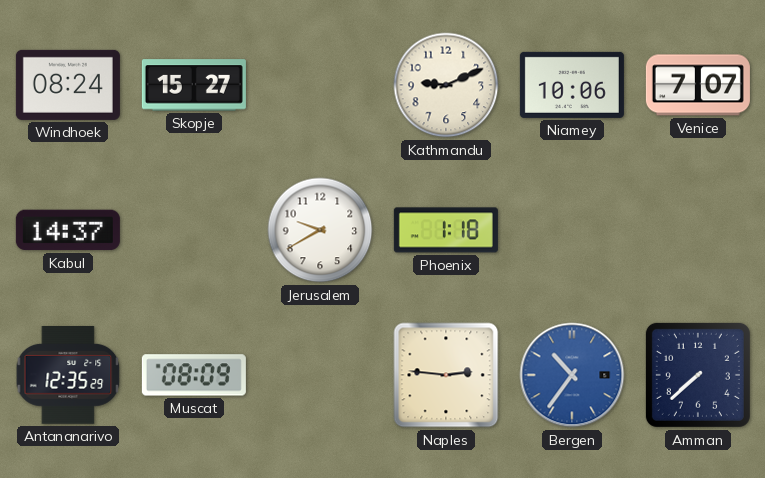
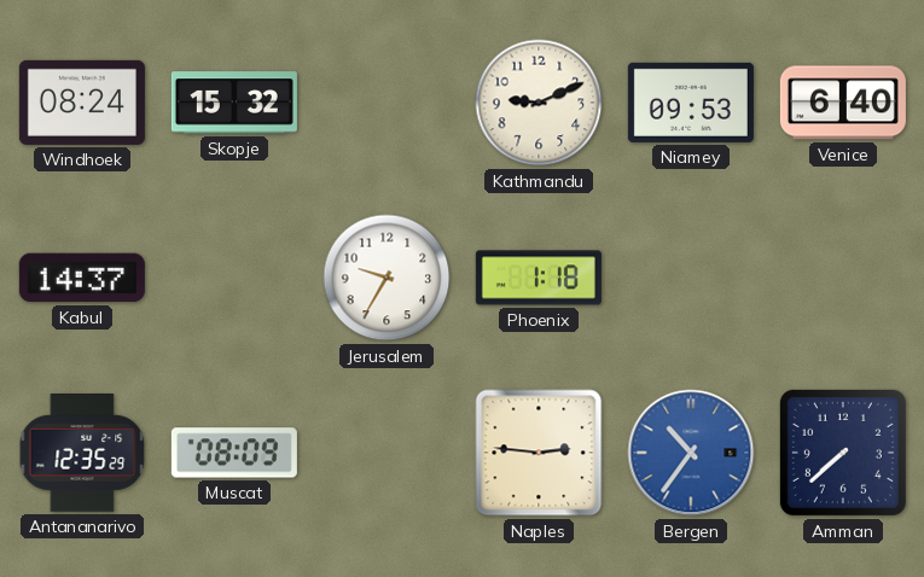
Skopje: 15:27 -> 15:32
Niamey: 10:06 -> 09:53
Venice: 7:07 -> 6:40
Jerusalem: 9:40 -> 9:35
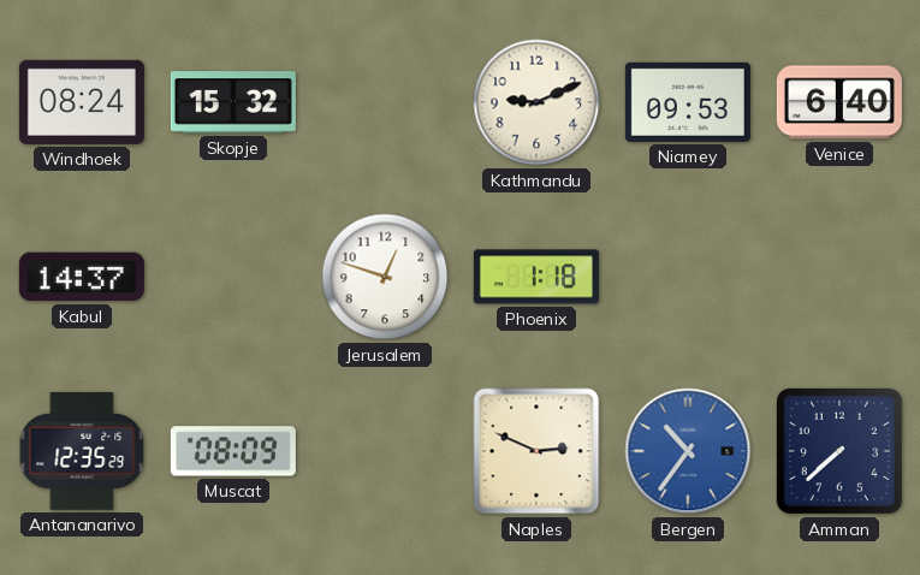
Jerusalem: 9:35 -> 12:48
Naples: 2:46 -> 2:49
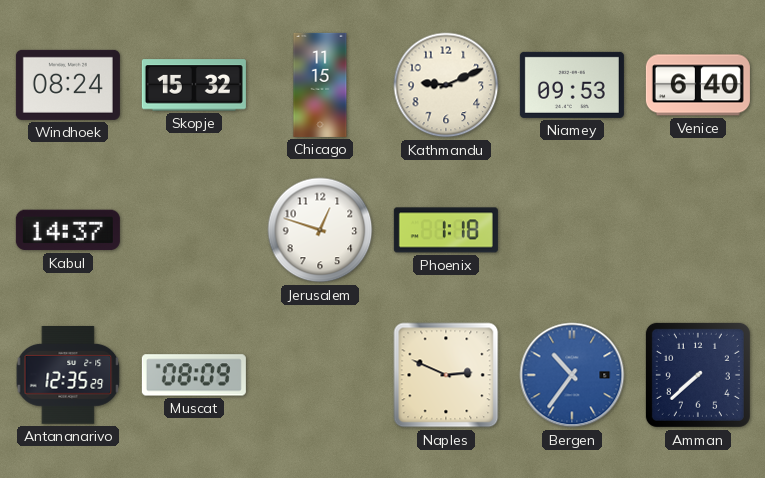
Chicago: none -> 11:15
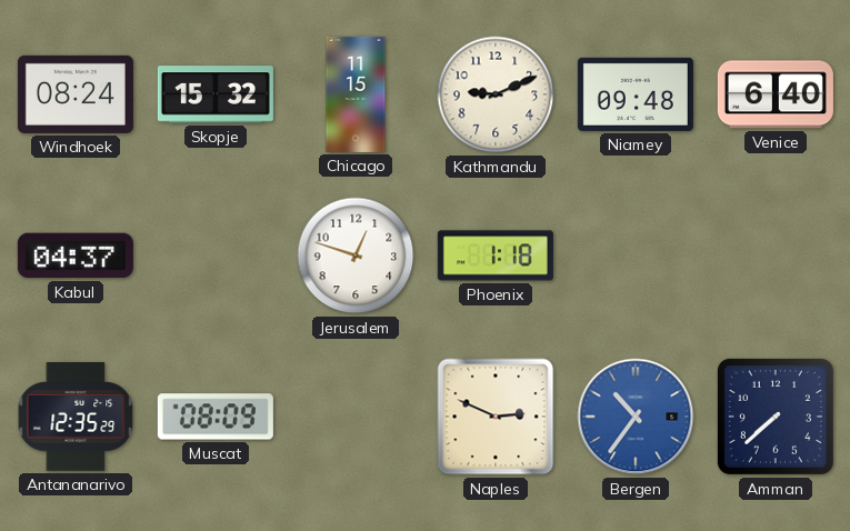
Niamey: 09:53 -> 09:48
Kabul: 14:37 -> 04:37
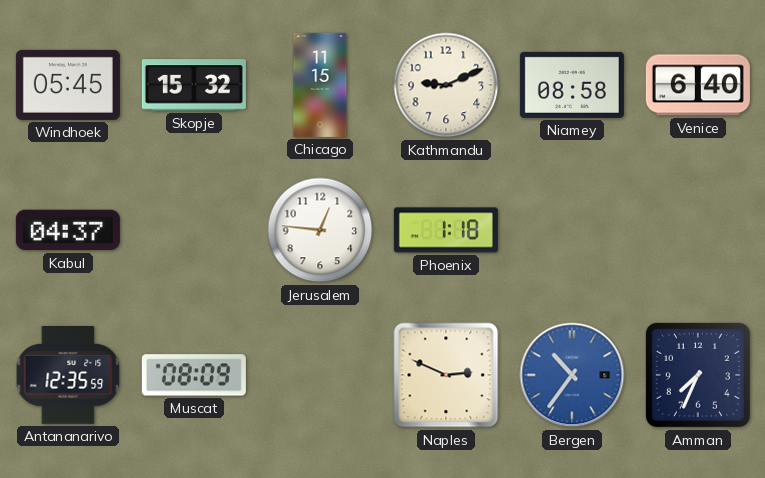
Windhoek: 08:24 -> 05:45
Niamey: 09:48 -> 08:58
Jerusalem: 12:48 -> 12:46
Antananarivo: 12:35:29 -> 12:35:59
Amman: 7:38 -> 7:34
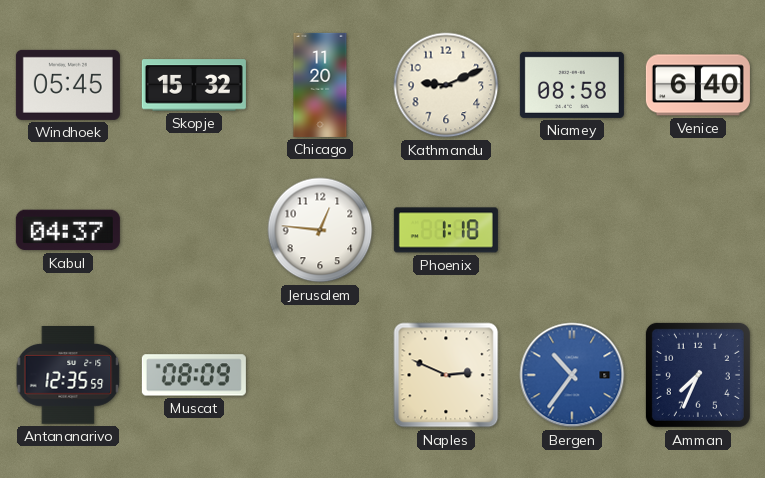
Chicago: 11:15 -> 11:20
